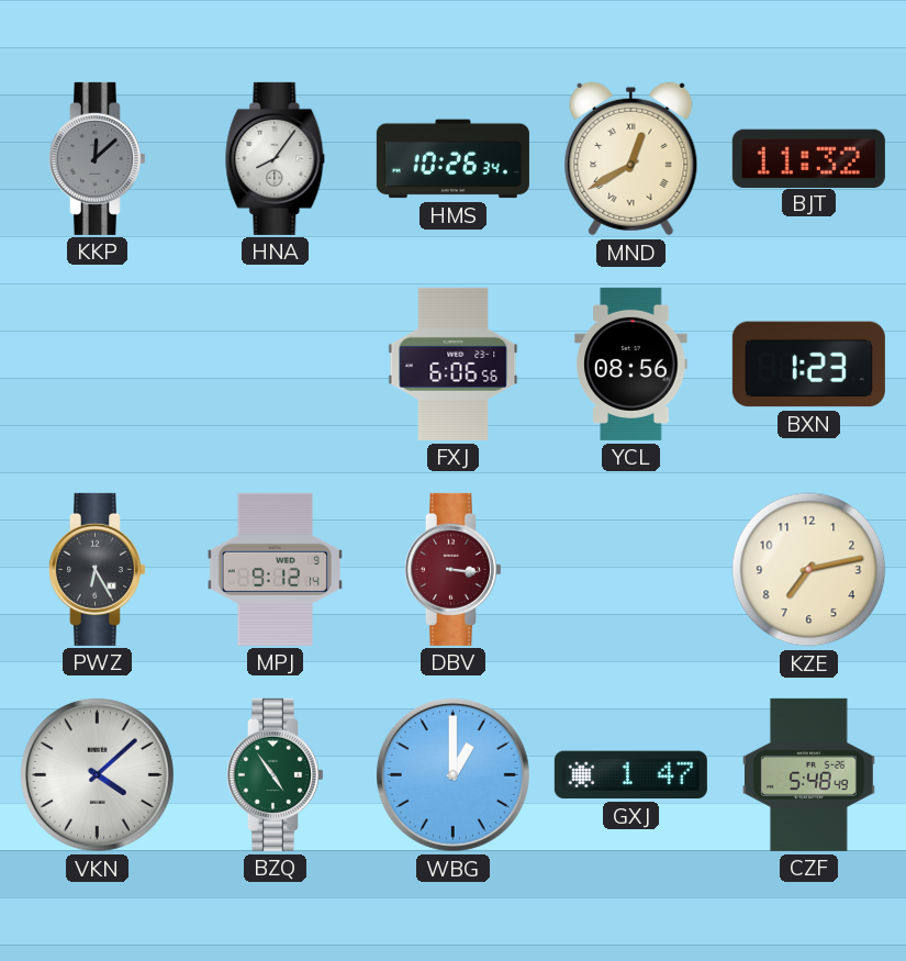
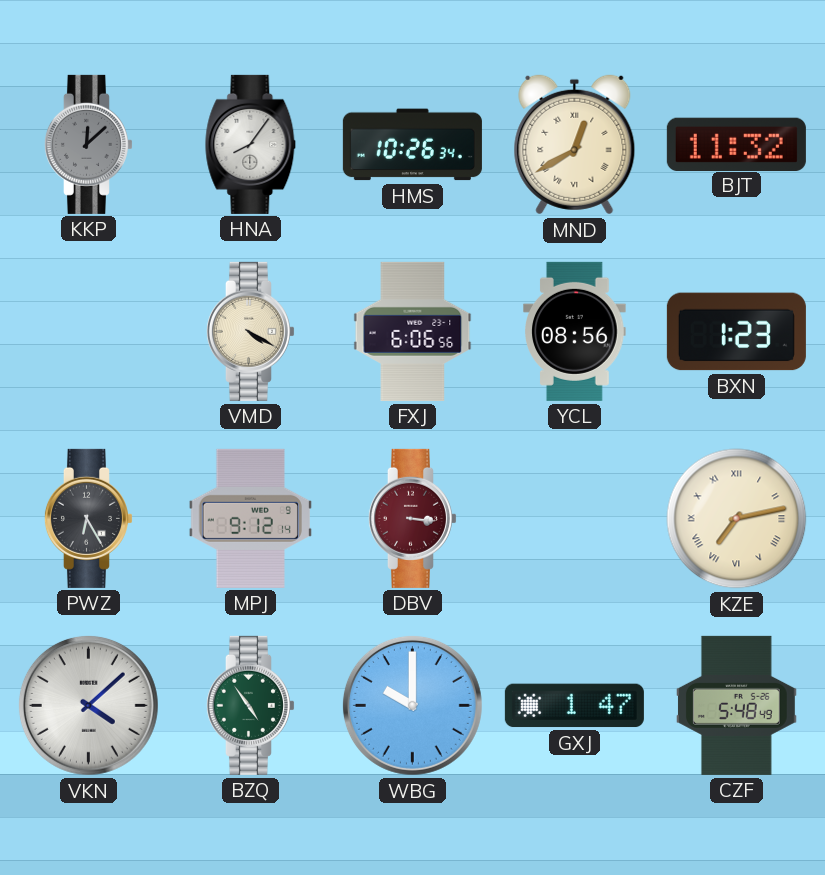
VMD: none -> 4:20
KZE numerals: Arabic -> Roman
WBG: 1:00 -> 10:00
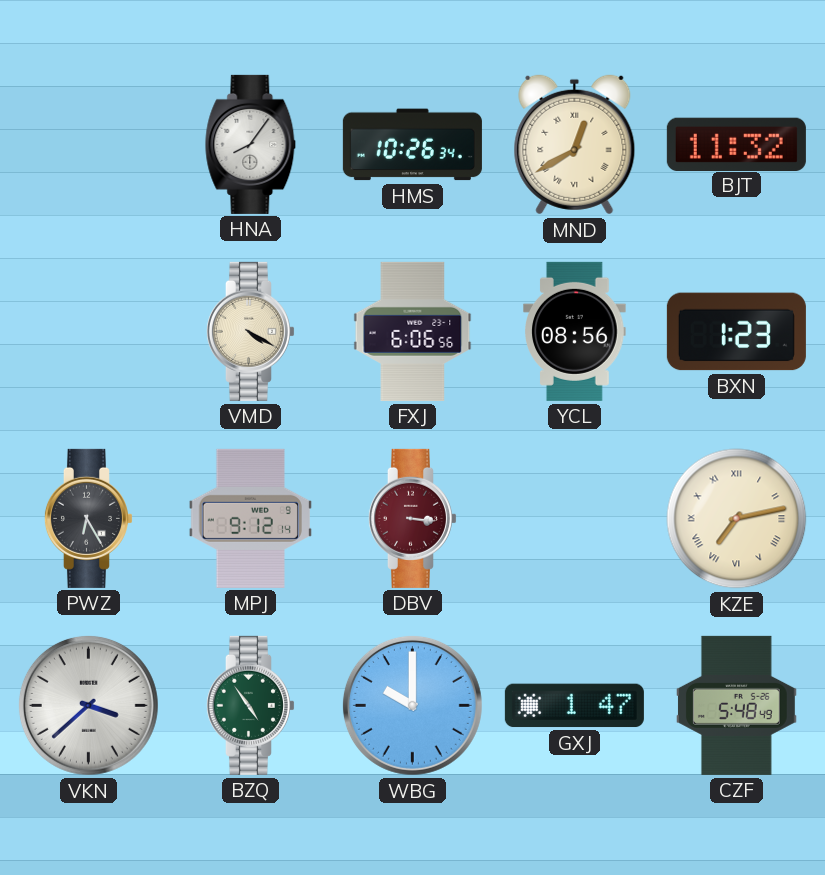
KKP: 12:08 -> none
VKN: 4:08 -> 3:38
